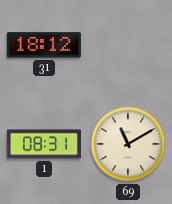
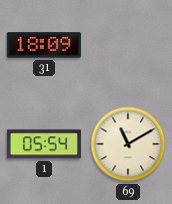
31: 18:12 -> 18:09
1: 08:31 -> 05:54
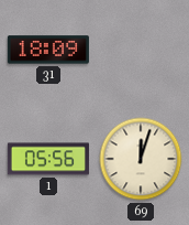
1: 05:54 -> 05:56
69: 11:10 -> 12:03
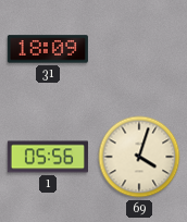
69: 12:03 -> 4:03
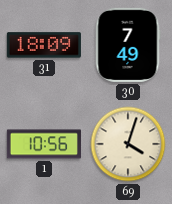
30: none -> 7:49
1: 05:56 -> 10:56
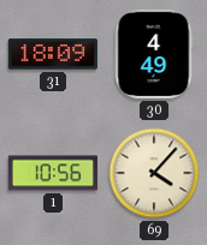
30: 7:49 -> 4:49
69: 4:03 -> 4:07
